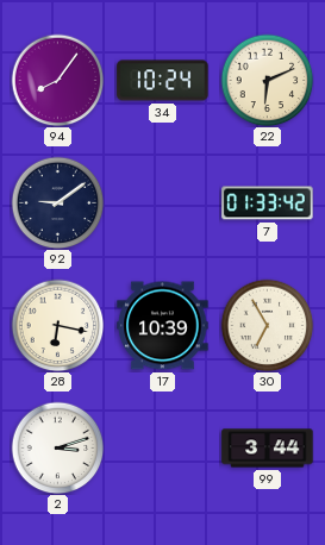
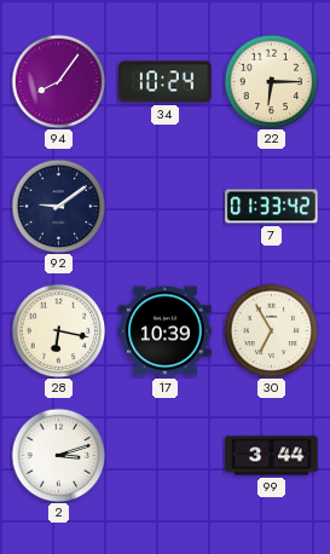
22: 6:11 -> 6:15
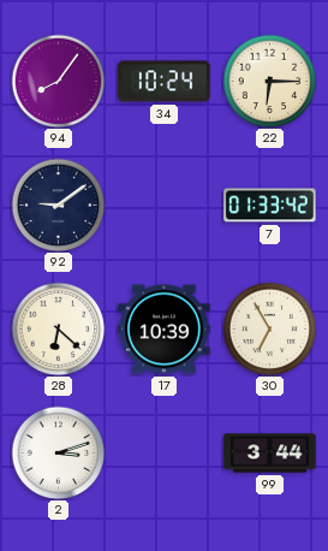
28: 6:17 -> 6:22
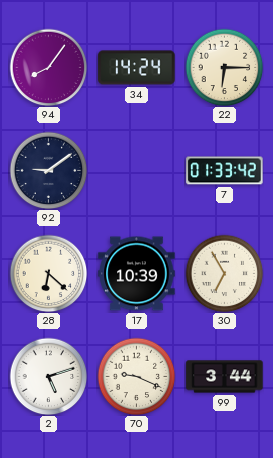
34: 10:24 -> 14:24
2: 3:12 -> 5:12
70: none -> 9:19
